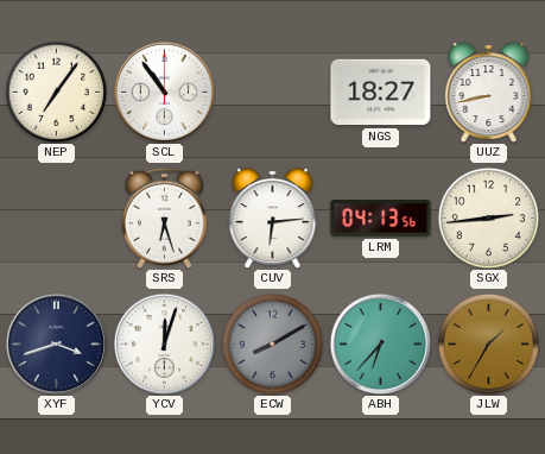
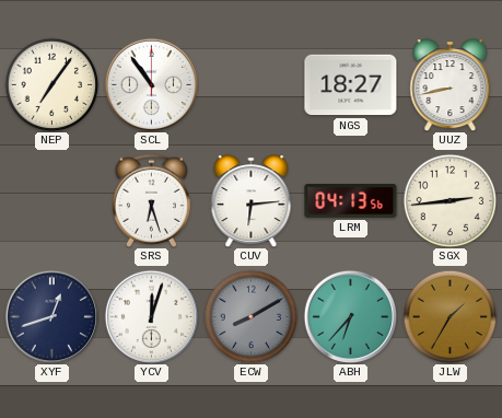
XYF: 3:42 -> 12:42
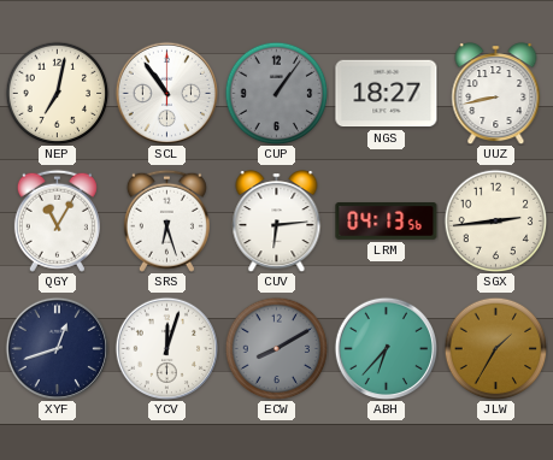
NEP: 7:06 -> 7:02
CUP: none -> 1:06
QGY: none -> 11:05
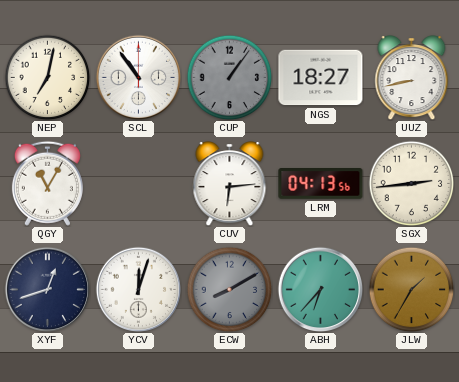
SRS: 6:27 -> none
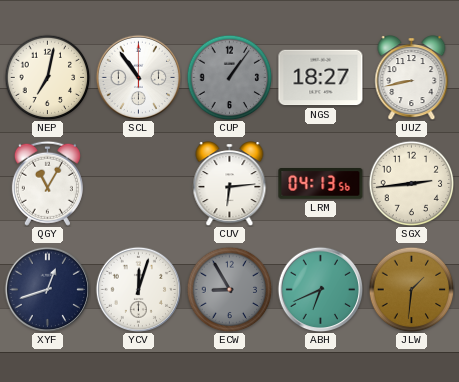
ECW: 8:10 -> 8:55
ABH: 6:37 -> 6:41
JLW: 1:35 -> 1:31
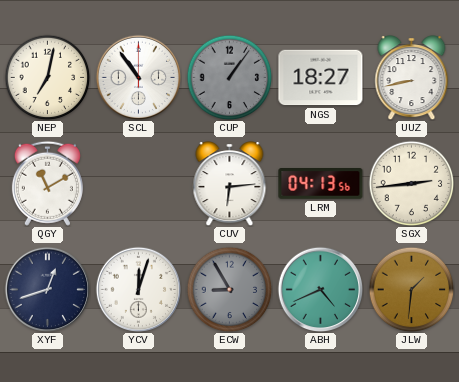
QGY: 11:05 -> 11:10
ABH: 6:41 -> 4:41
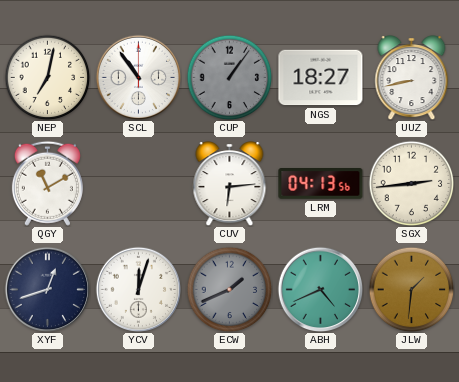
ECW: 8:55 -> 1:41
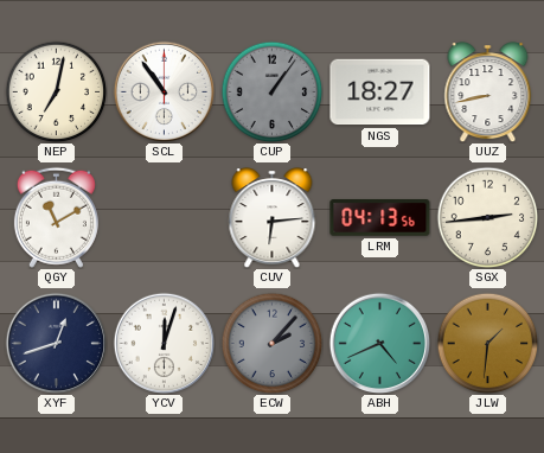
ECW: 1:41 -> 2:07
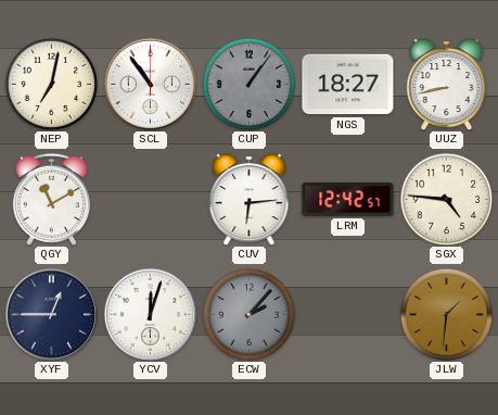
LRM: 04:13 -> 12:42
SGX: 2:44 -> 4:46
XYF: 12:42 -> 12:45
ABH: 4:41 -> none
